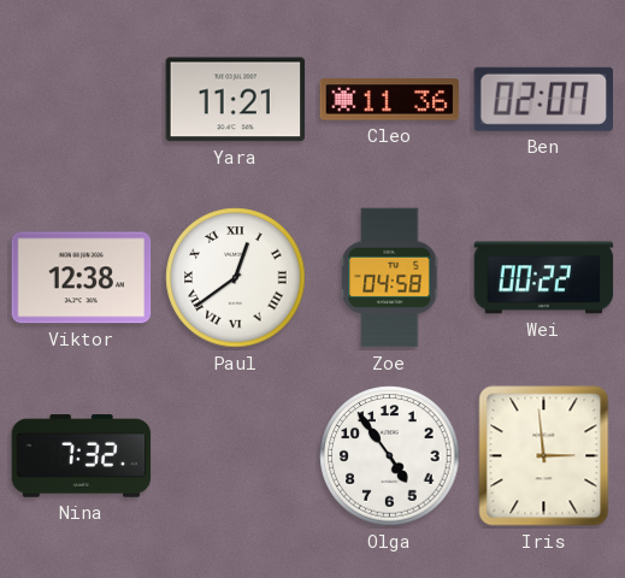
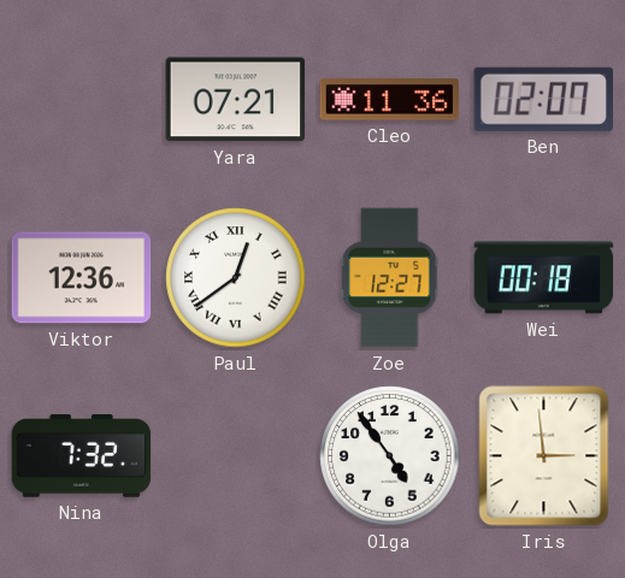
Yara: 11:21 -> 07:21
Viktor: 12:38 -> 12:36
Zoe: 04:58 -> 12:27
Wei: 00:22 -> 00:18
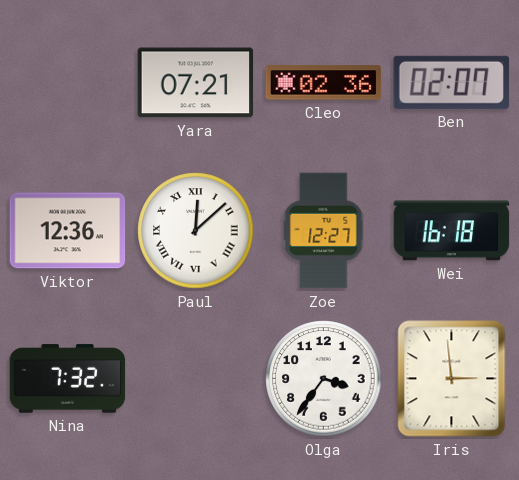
Cleo: 11:36 -> 02:36
Paul: 12:39 -> 12:08
Wei: 00:18 -> 16:18
Olga: 4:54 -> 3:36
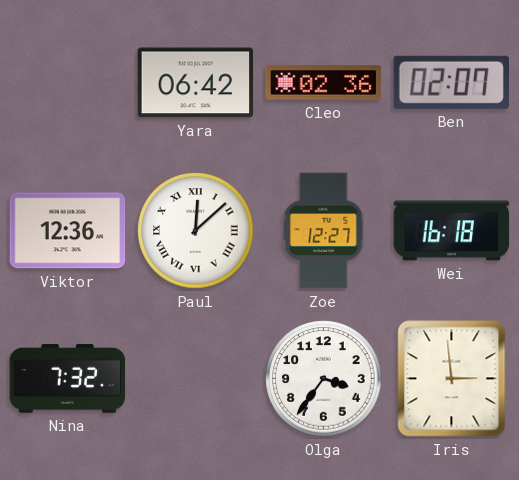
Yara: 07:21 -> 06:42
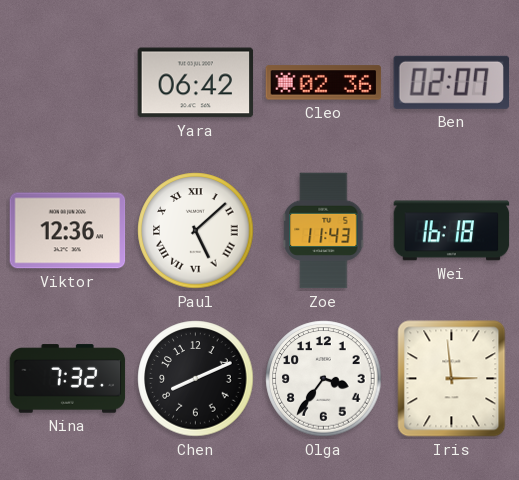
Paul: 12:08 -> 5:08
Zoe: 12:27 -> 11:43
Chen: none -> 8:11
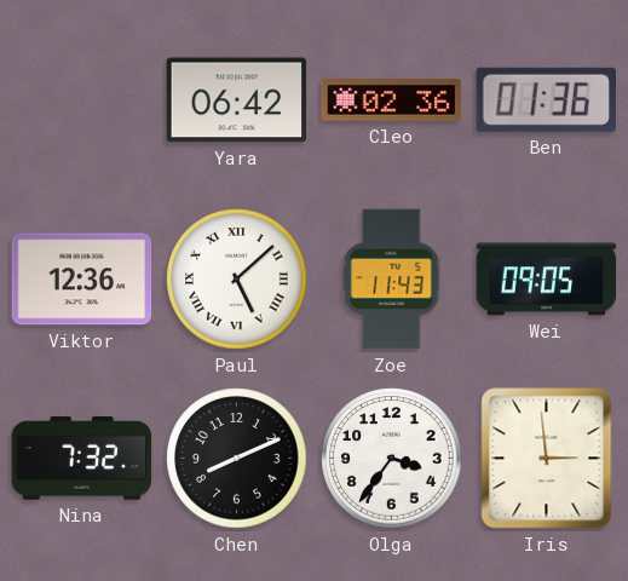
Ben: 02:07 -> 01:36
Wei: 16:18 -> 09:05
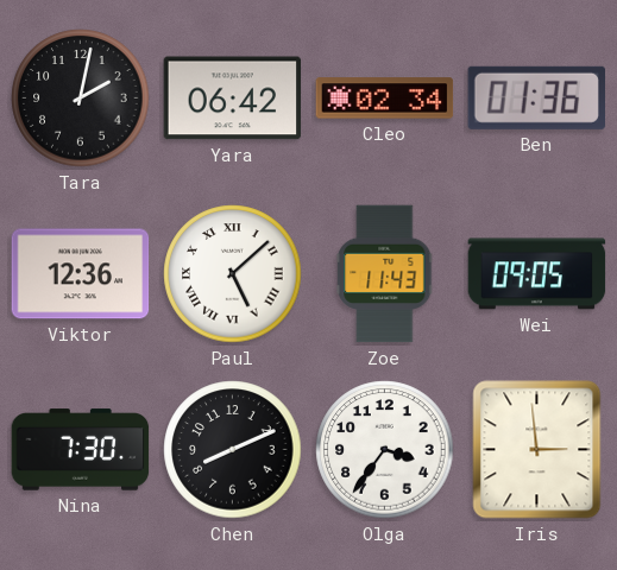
Tara: none -> 2:02
Cleo: 02:36 -> 02:34
Nina: 7:32 -> 7:30
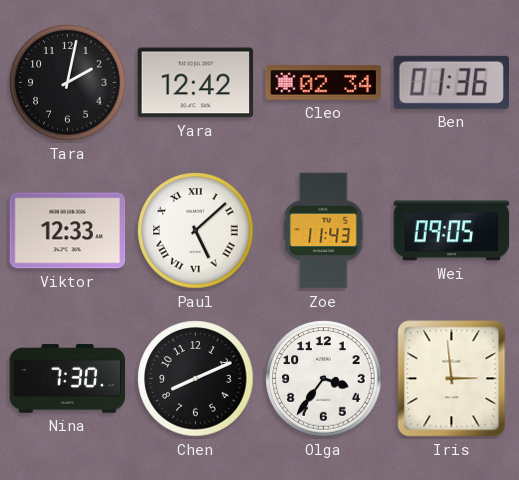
Yara: 06:42 -> 12:42
Viktor: 12:36 -> 12:33
